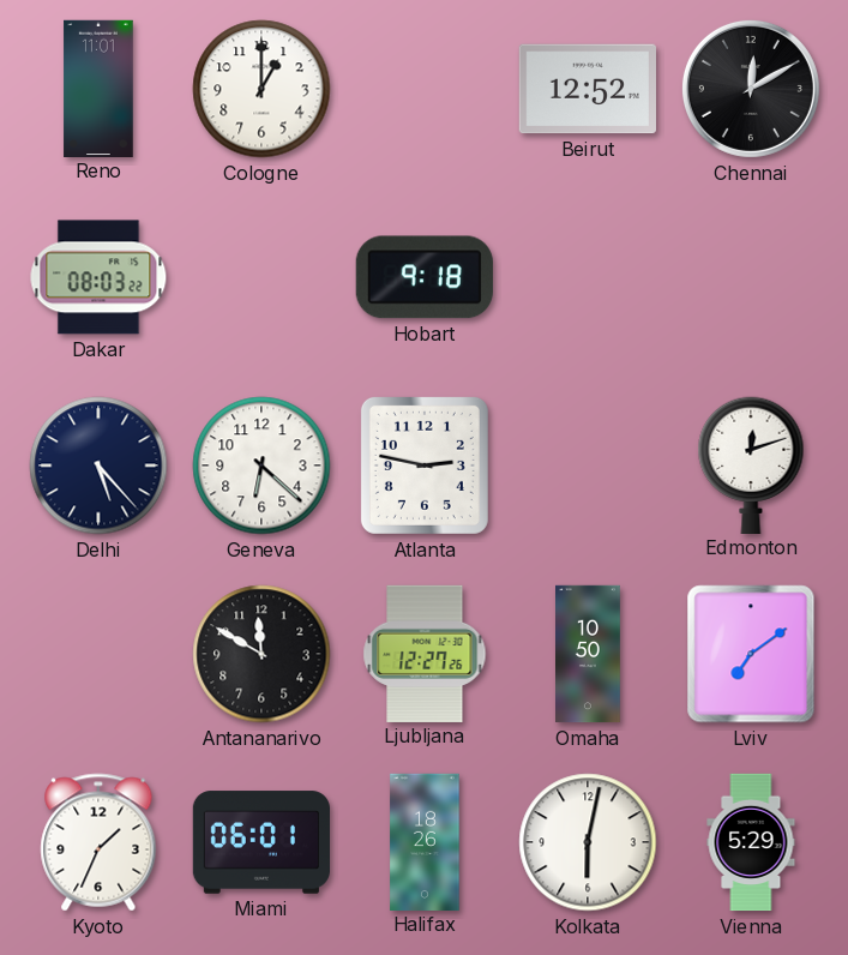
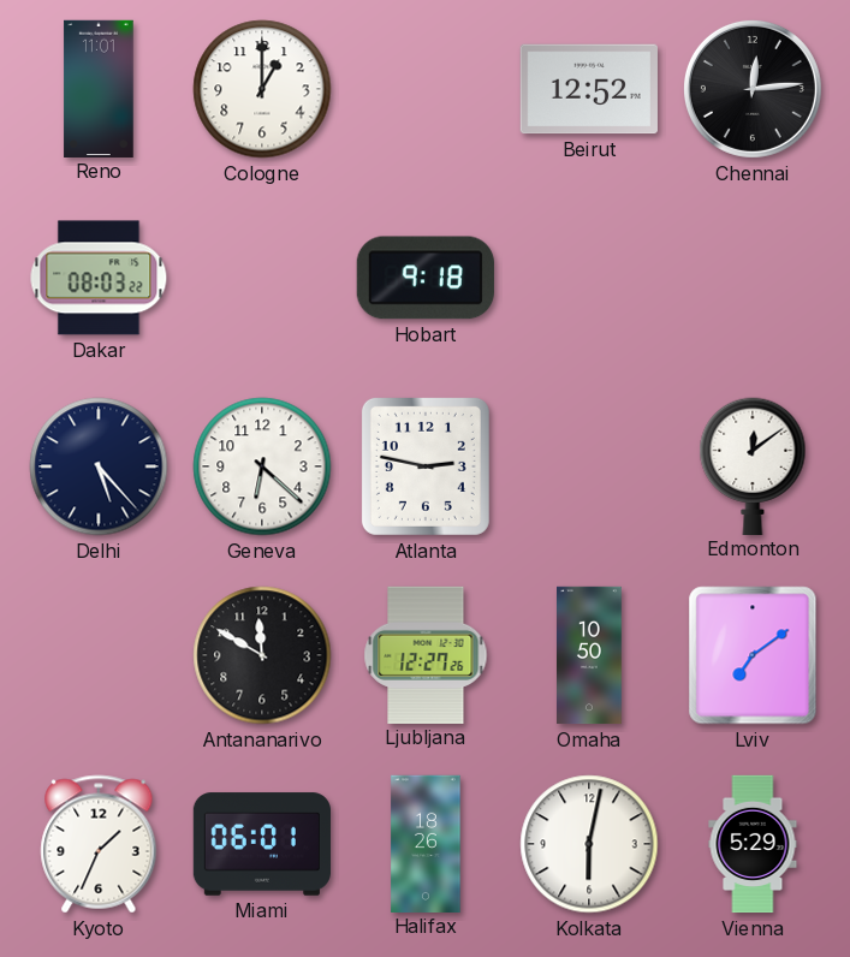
Chennai: 12:10 -> 12:14
Edmonton: 12:12 -> 12:09
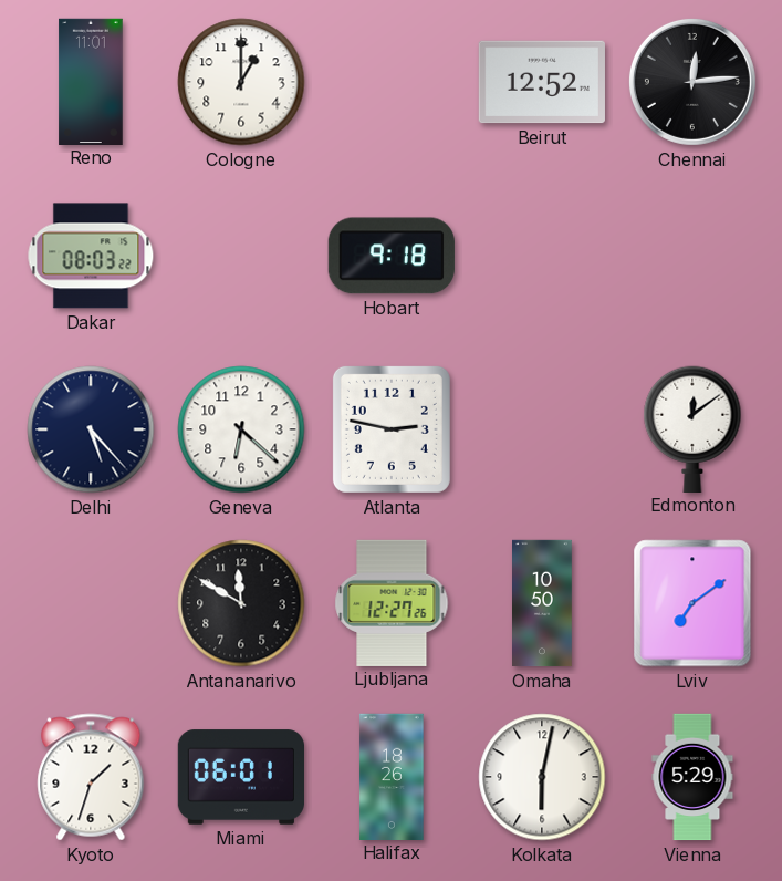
Kyoto: 1:34 -> 1:33
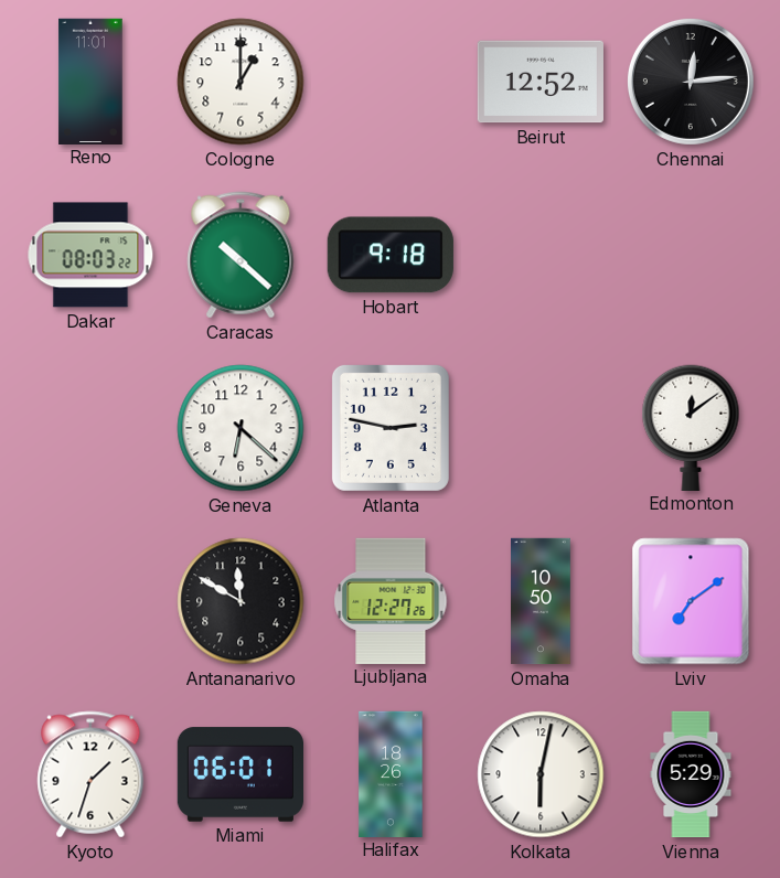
Caracas: none -> 10:22
Delhi: 5:23 -> none
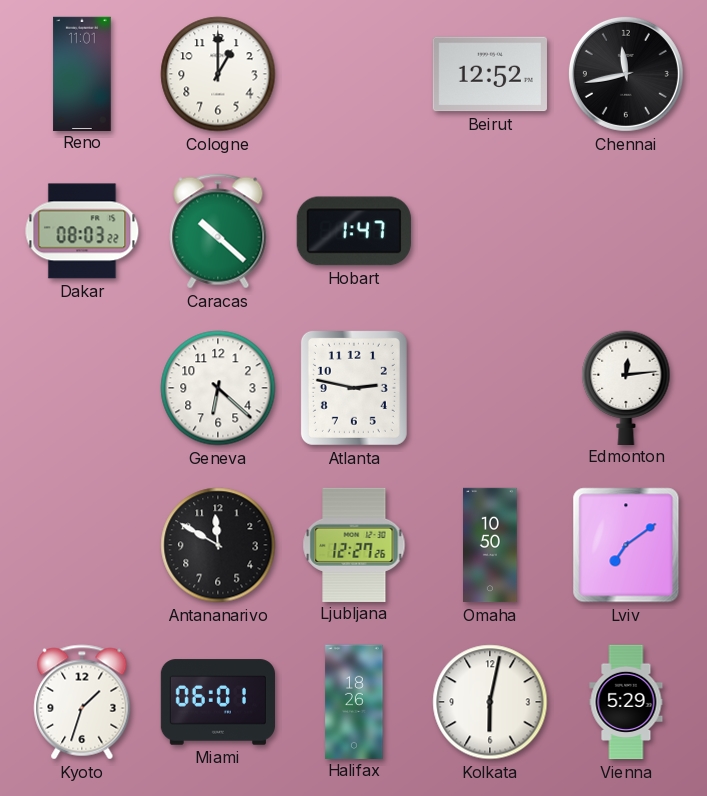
Chennai: 12:14 -> 11:43
Hobart: 9:18 -> 1:47
Edmonton: 12:09 -> 12:14
